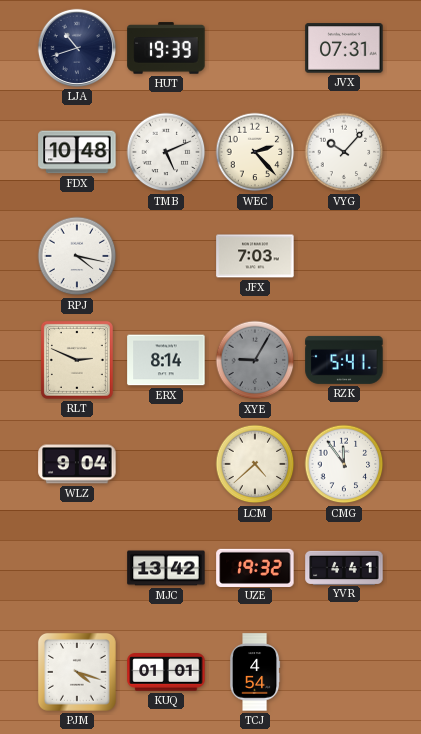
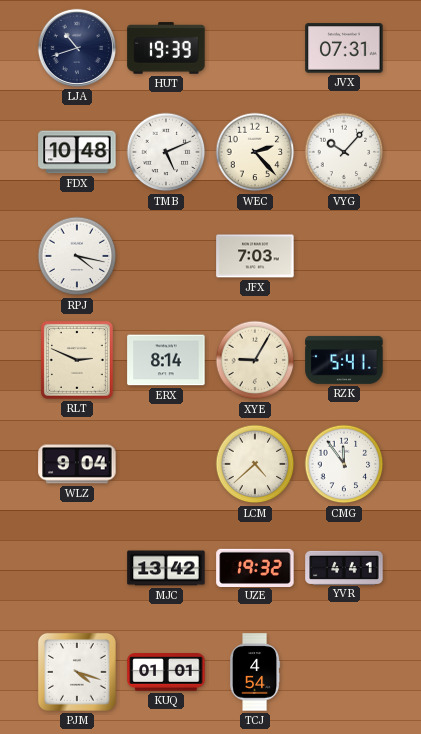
XYE dial: grey -> cream
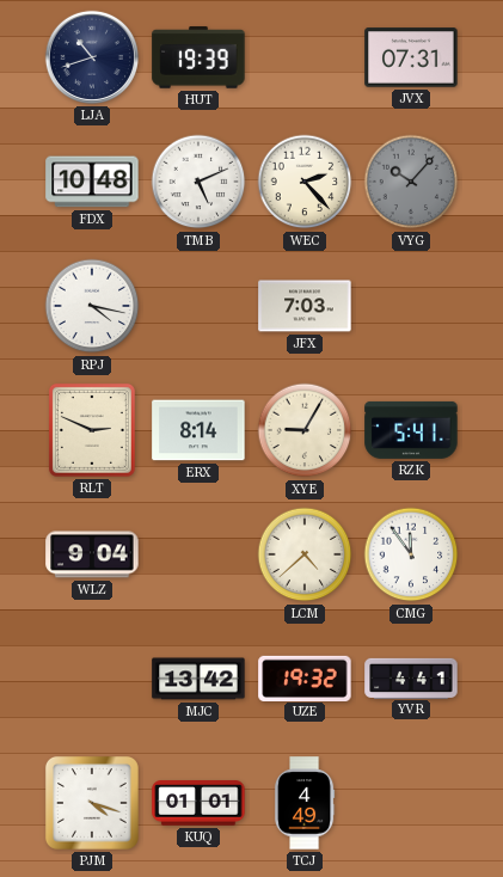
VYG dial: white -> grey
TCJ: 4:54 -> 4:49
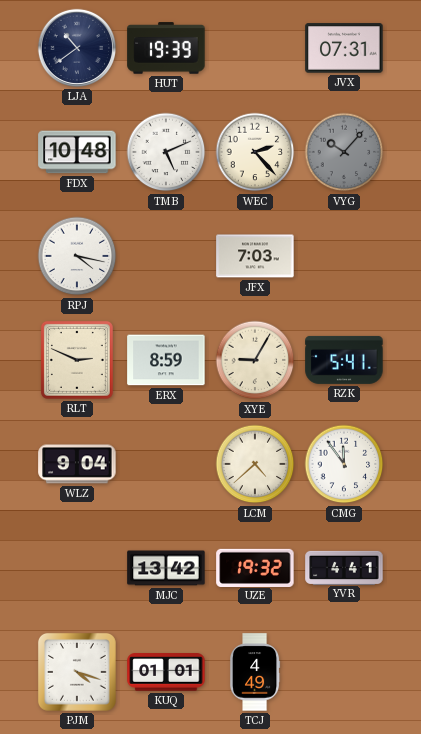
LJA: 10:42 -> 10:39
ERX: 8:14 -> 8:59
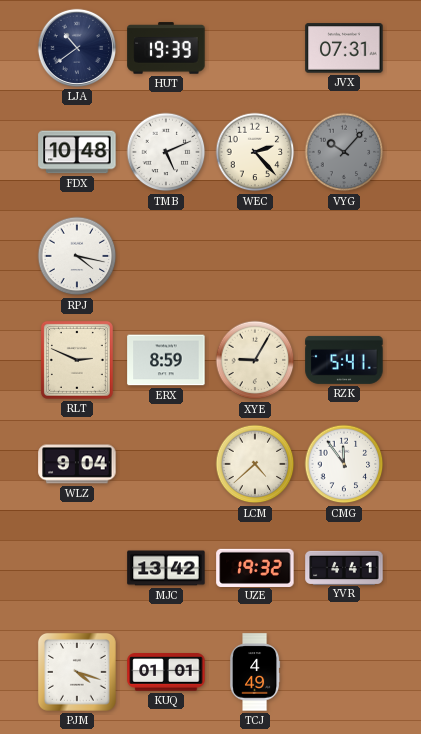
JFX: 7:03 -> none
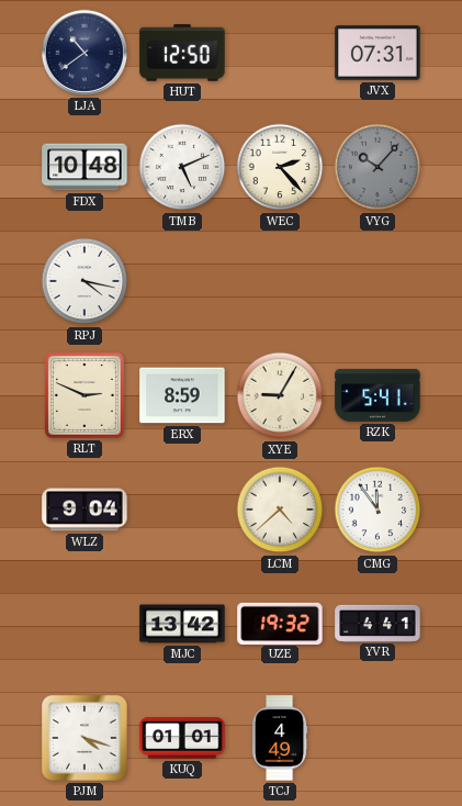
HUT: 19:39 -> 12:50
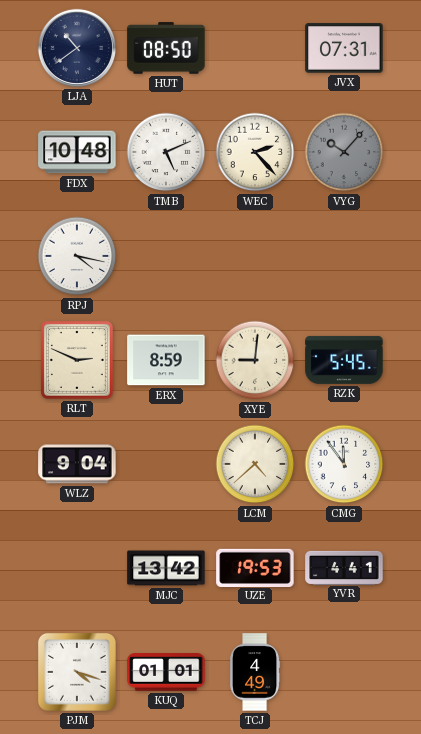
HUT: 12:50 -> 08:50
XYE: 9:05 -> 9:01
RZK: 5:41 -> 5:45
UZE: 19:32 -> 19:53
